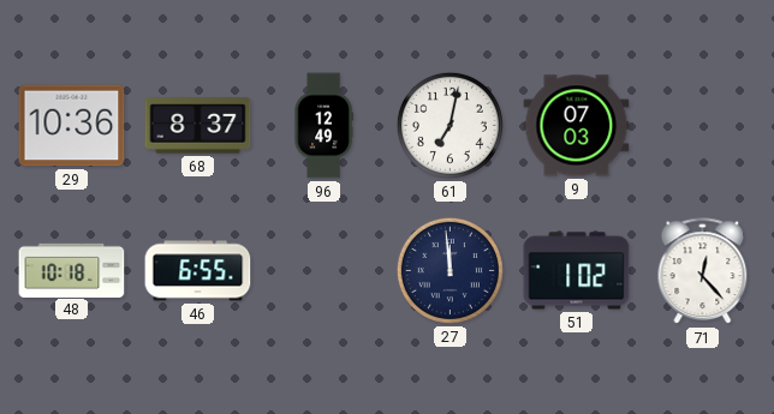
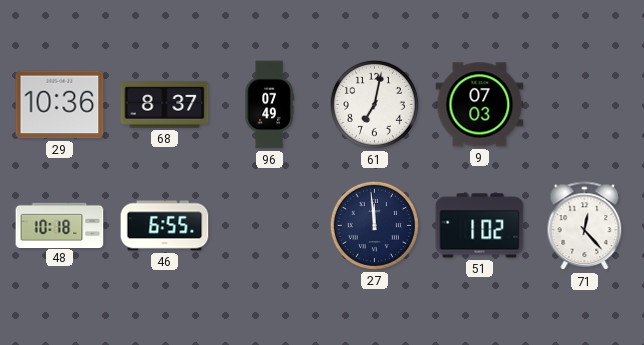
96: 12:49 -> 07:49
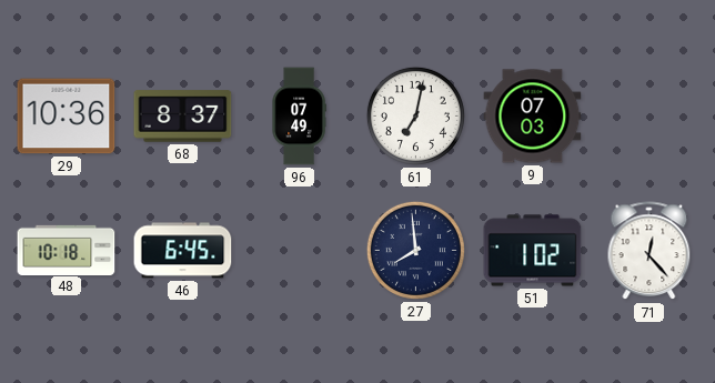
46: 6:55 -> 6:45
27: 11:59 -> 7:59
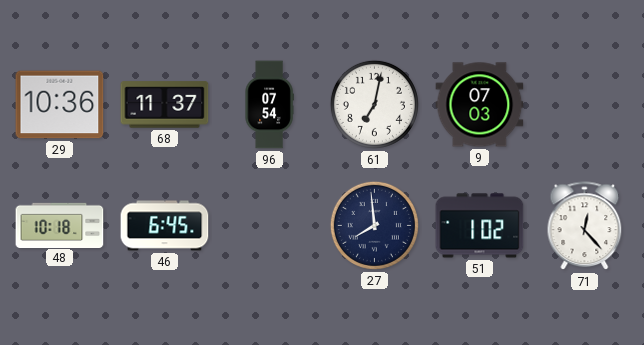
68: 8:37 -> 11:37
96: 07:49 -> 07:54
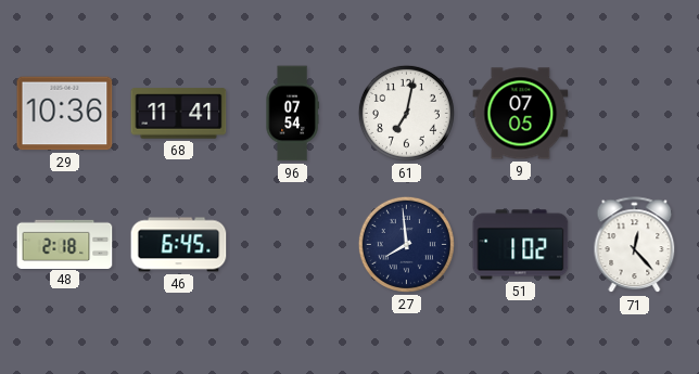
68: 11:37 -> 11:41
9: 07:03 -> 07:05
48: 10:18 -> 2:18
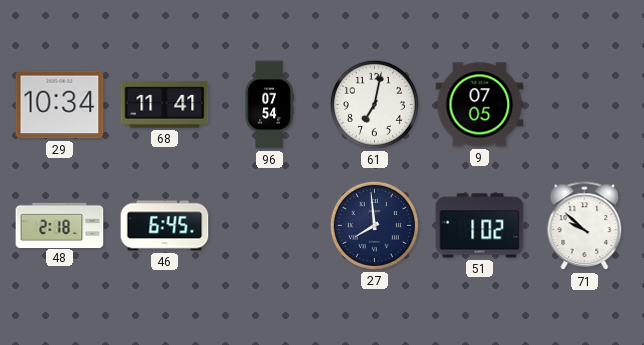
29: 10:36 -> 10:34
71: 12:23 -> 9:52
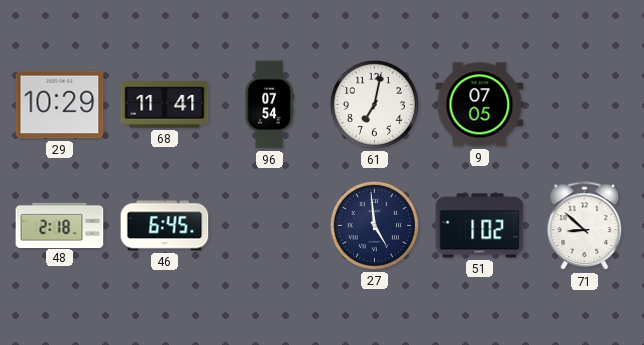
29: 10:34 -> 10:29
27: 7:59 -> 4:59
71: 9:52 -> 8:52
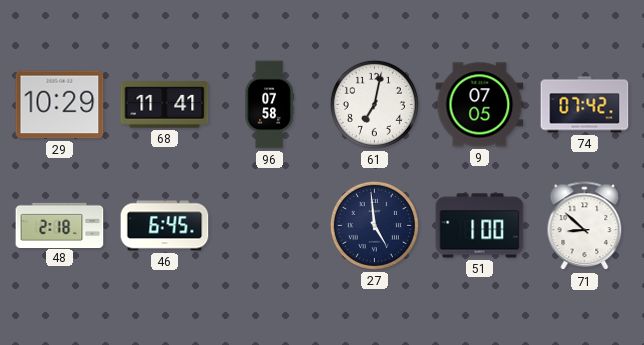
96: 07:54 -> 07:58
74: none -> 07:42
51: 1:02 -> 1:00
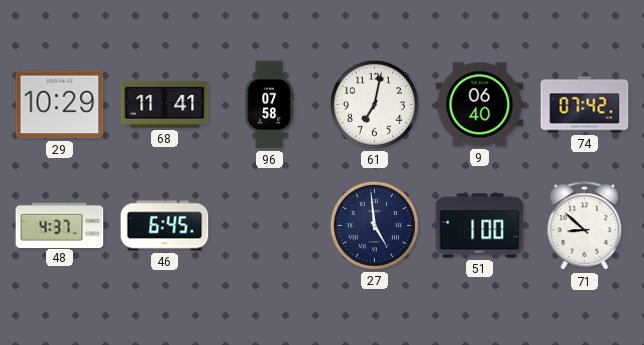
9: 07:05 -> 06:40
48: 2:18 -> 4:37
